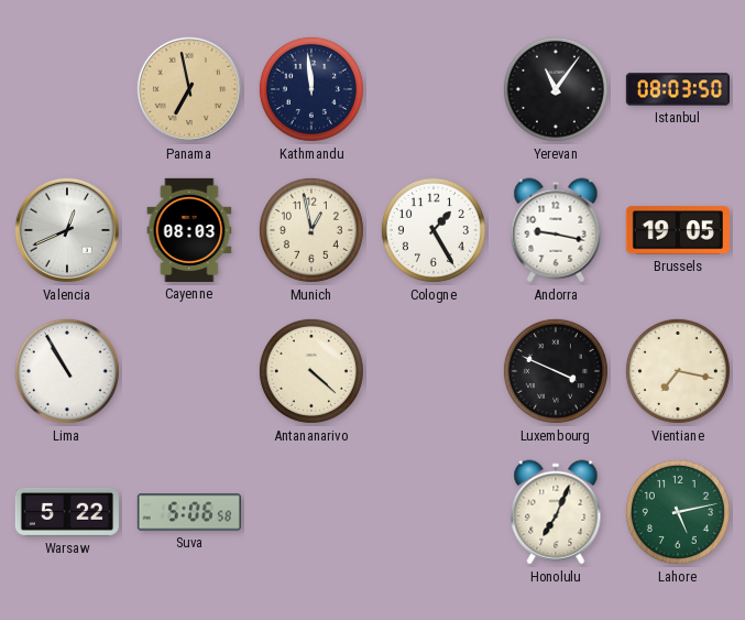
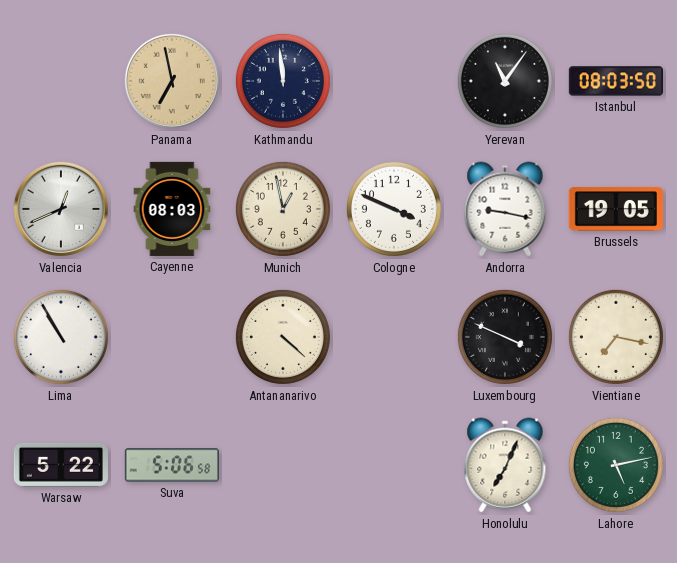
Cologne: 1:25 -> 3:49
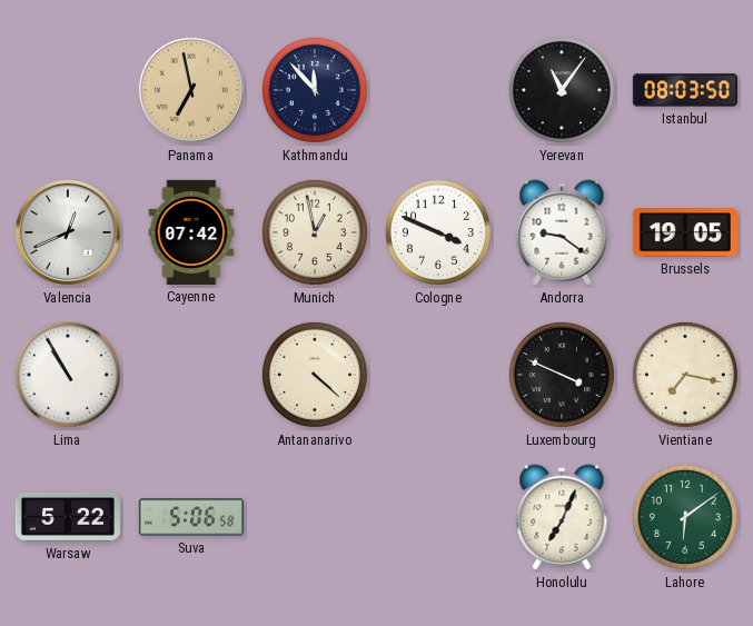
Kathmandu: 11:59 -> 11:53
Cayenne: 08:03 -> 07:42
Andorra: 9:17 -> 9:21
Lahore: 5:13 -> 6:09
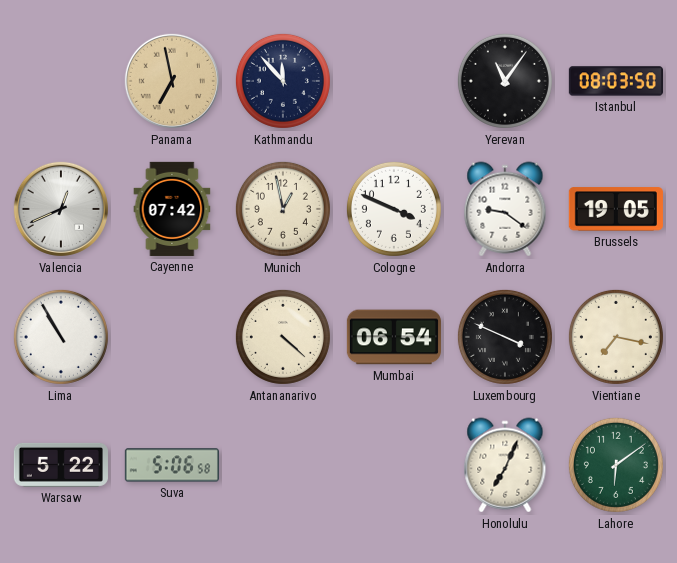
Mumbai: none -> 06:54
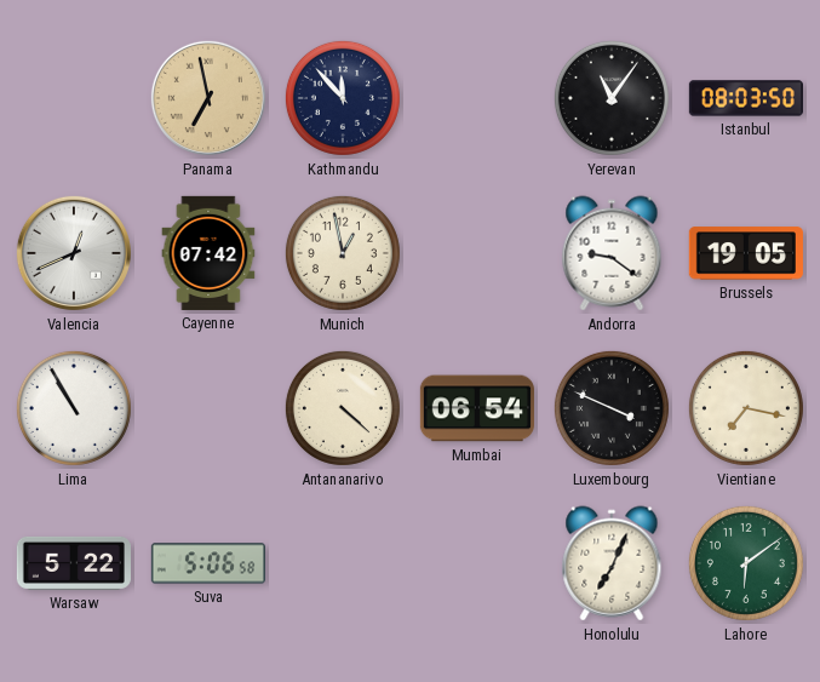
Cologne: 3:49 -> none
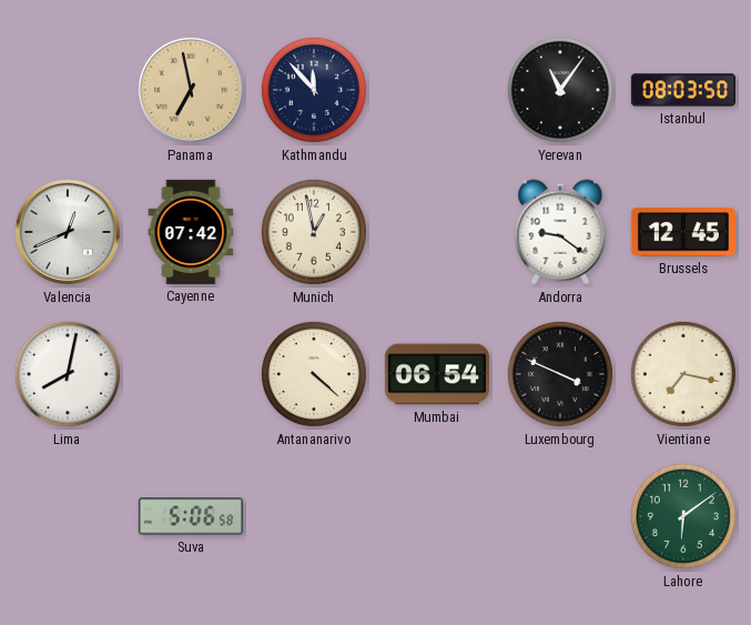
Brussels: 19:05 -> 12:45
Lima: 10:55 -> 8:02
Warsaw: 5:22 -> none
Honolulu: 7:04 -> none
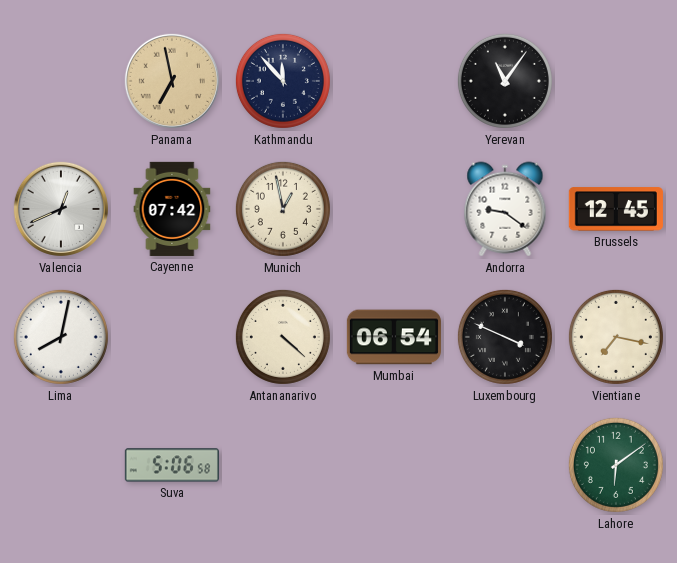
Istanbul: 08:03 -> none
